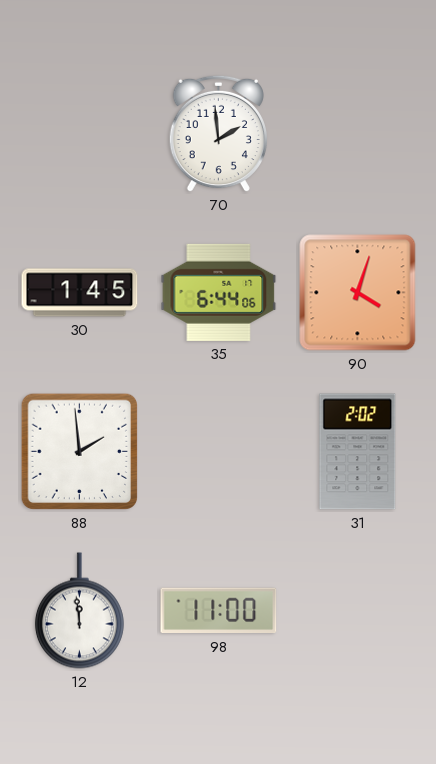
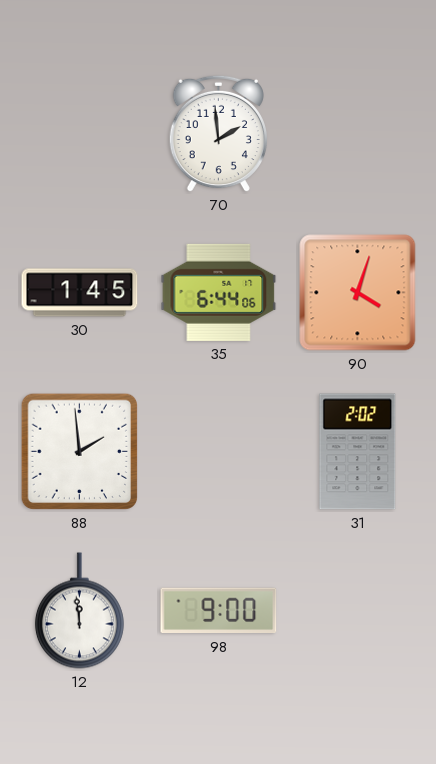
98: 11:00 -> 9:00
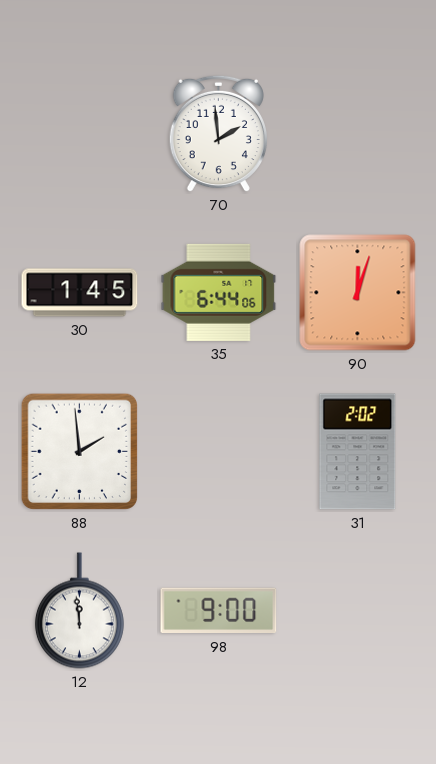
90: 4:03 -> 12:03
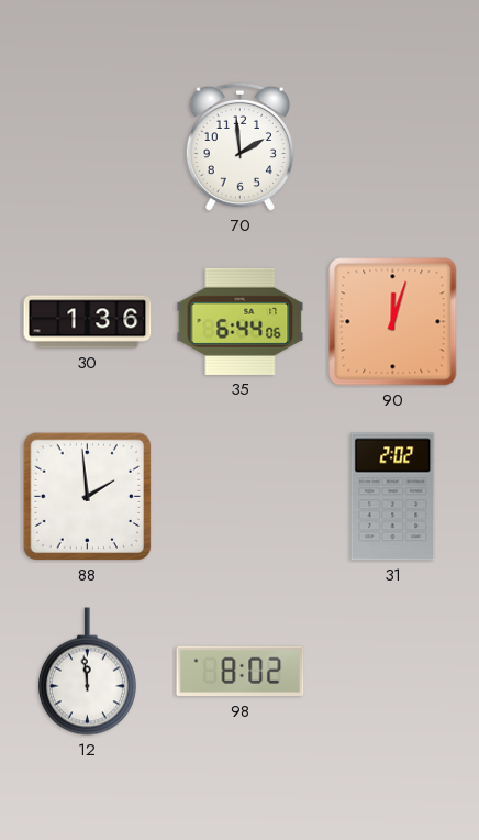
30: 1:45 -> 1:36
98: 9:00 -> 8:02
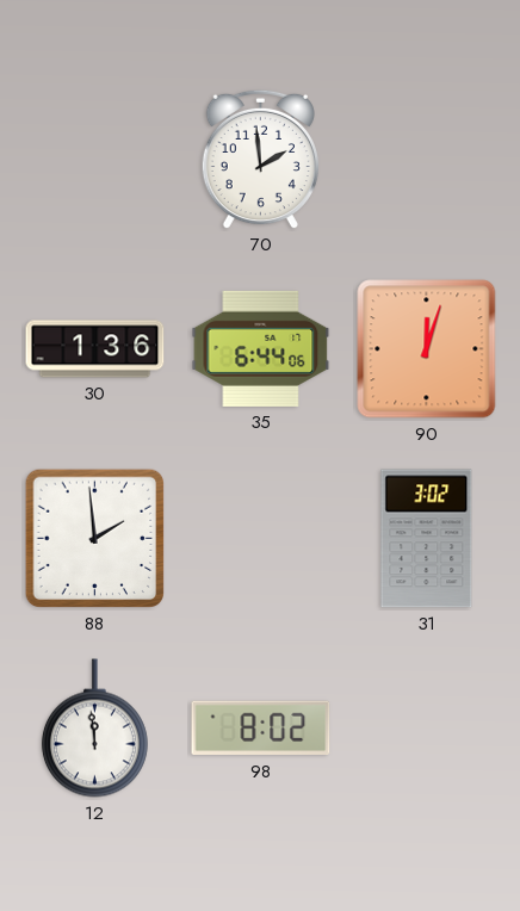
31: 2:02 -> 3:02
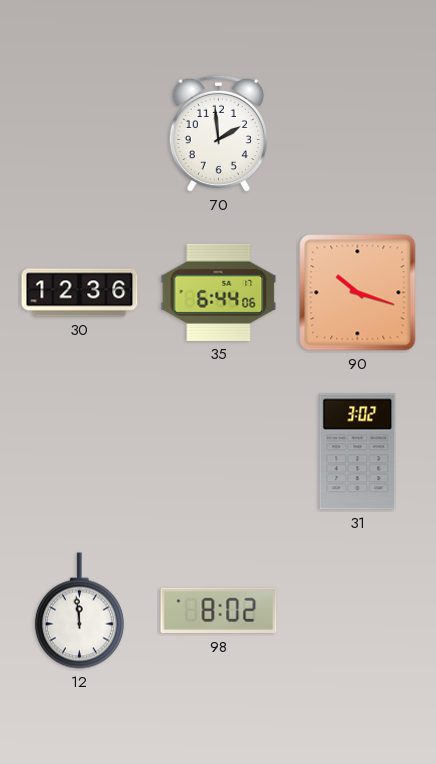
30: 1:36 -> 12:36
90: 12:03 -> 10:18
88: 1:59 -> none
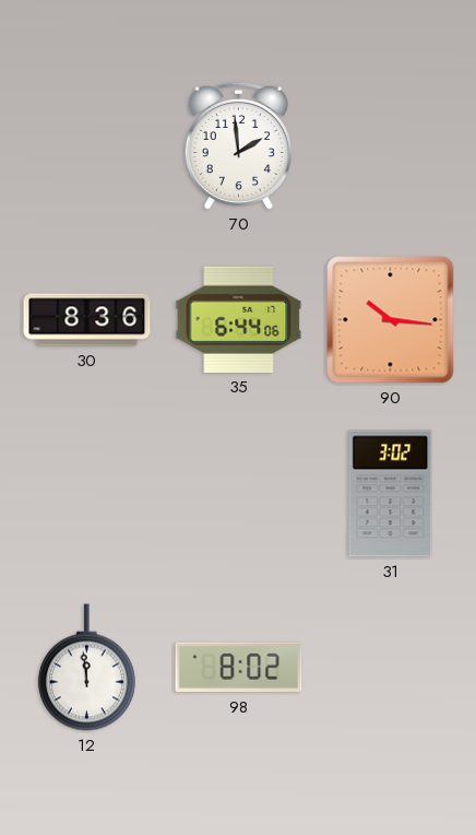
30: 12:36 -> 8:36
90: 10:18 -> 10:16
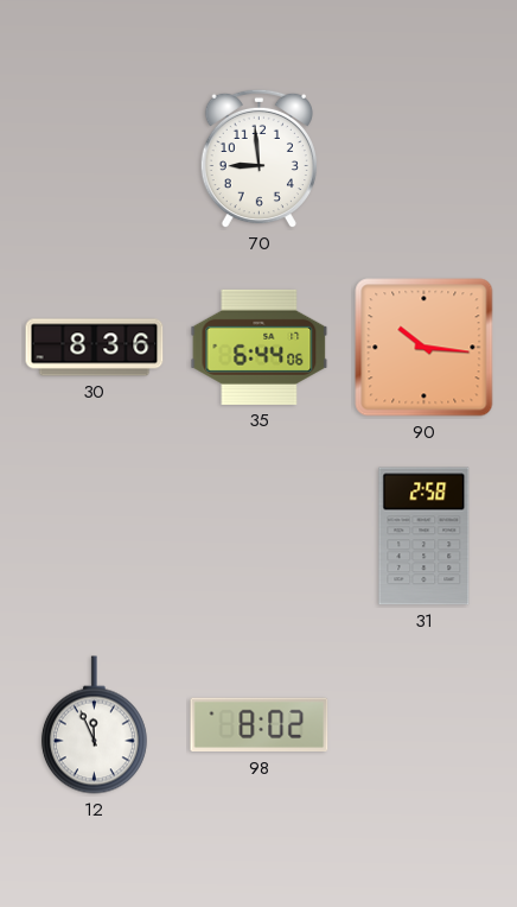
70: 1:59 -> 8:59
31: 3:02 -> 2:58
12: 11:59 -> 11:56
